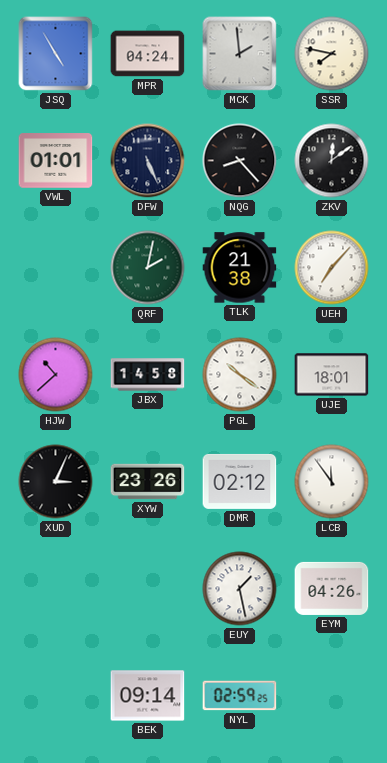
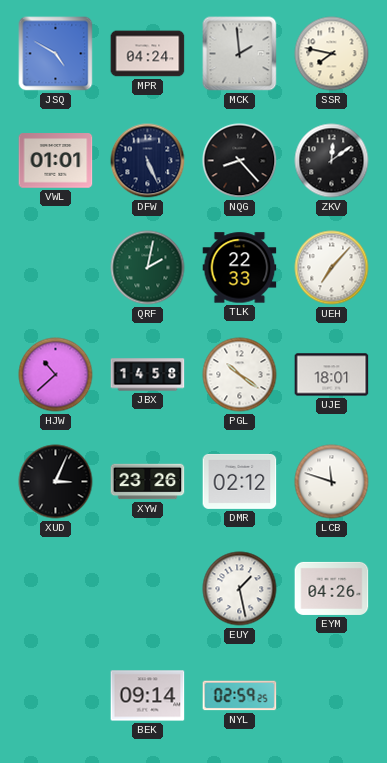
JSQ: 4:55 -> 4:50
TLK: 21:38 -> 22:33
LCB: 11:54 -> 11:48
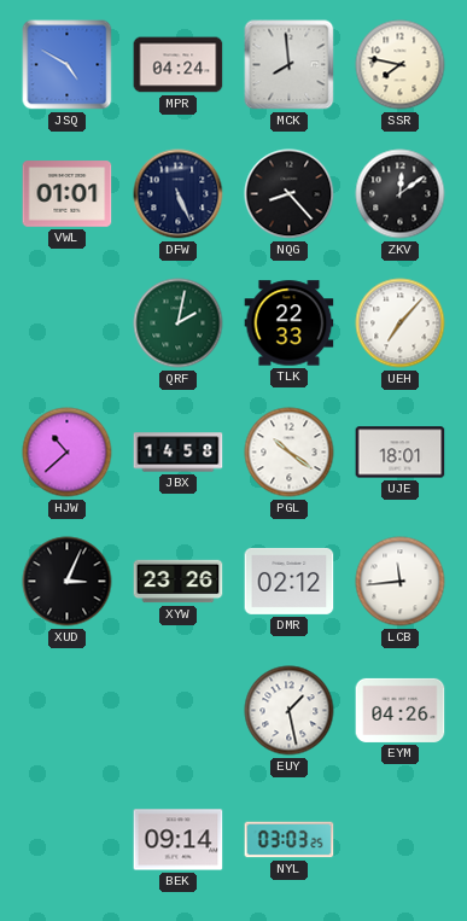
MCK: 1:59 -> 7:59
LCB: 11:48 -> 11:44
NYL: 02:59 -> 03:03
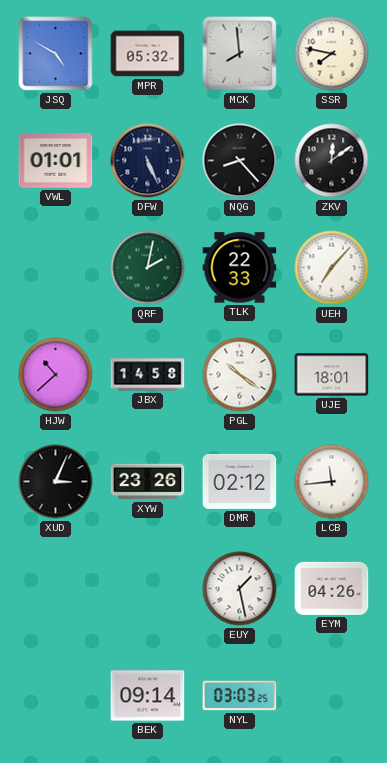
MPR: 04:24 -> 05:32
